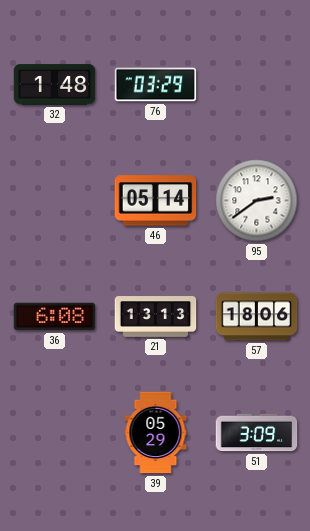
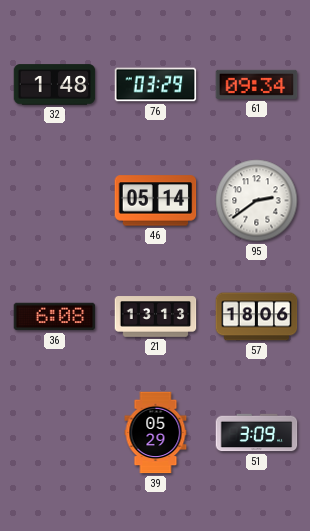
61: none -> 09:34
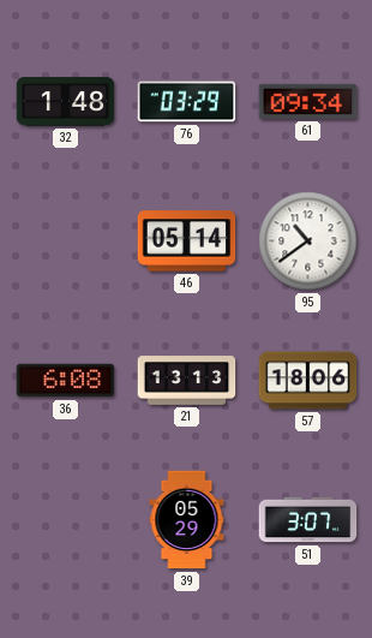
95: 2:39 -> 10:39
51: 3:09 -> 3:07
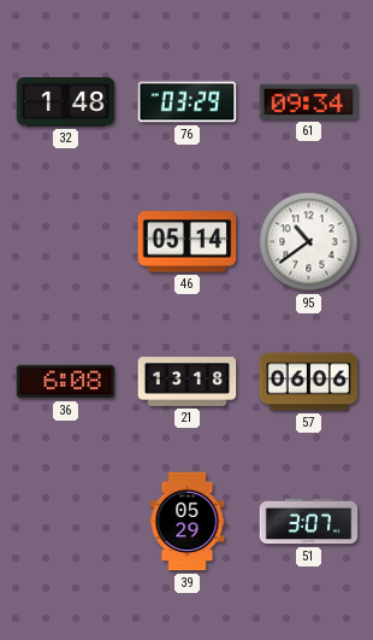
21: 13:13 -> 13:18
57: 18:06 -> 06:06
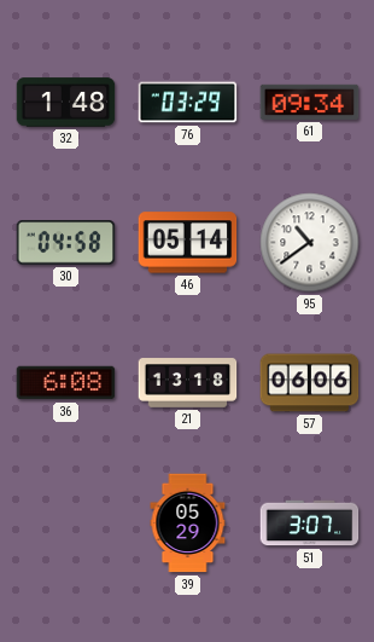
30: none -> 04:58
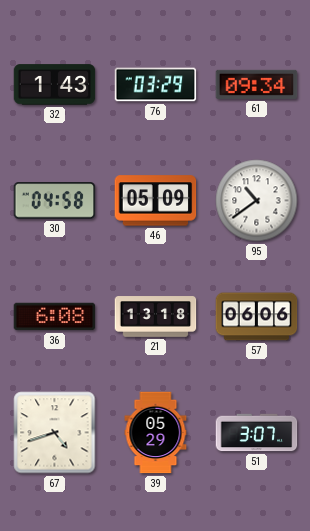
32: 1:48 -> 1:43
46: 05:14 -> 05:09
67: none -> 4:42
